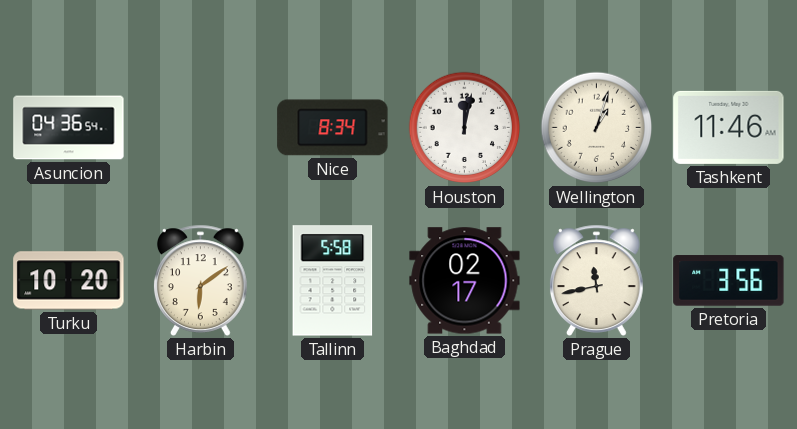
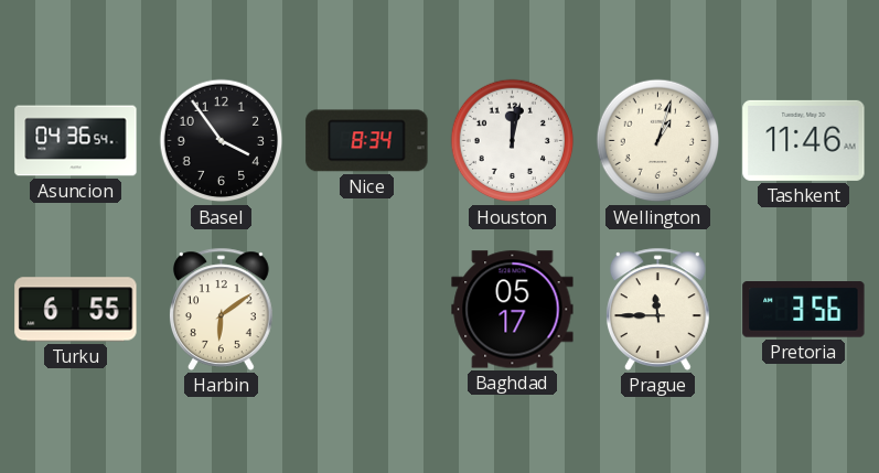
Basel: none -> 3:54
Turku: 10:20 -> 6:55
Tallinn: 5:58 -> none
Baghdad: 02:17 -> 05:17
Prague: 11:43 -> 11:45
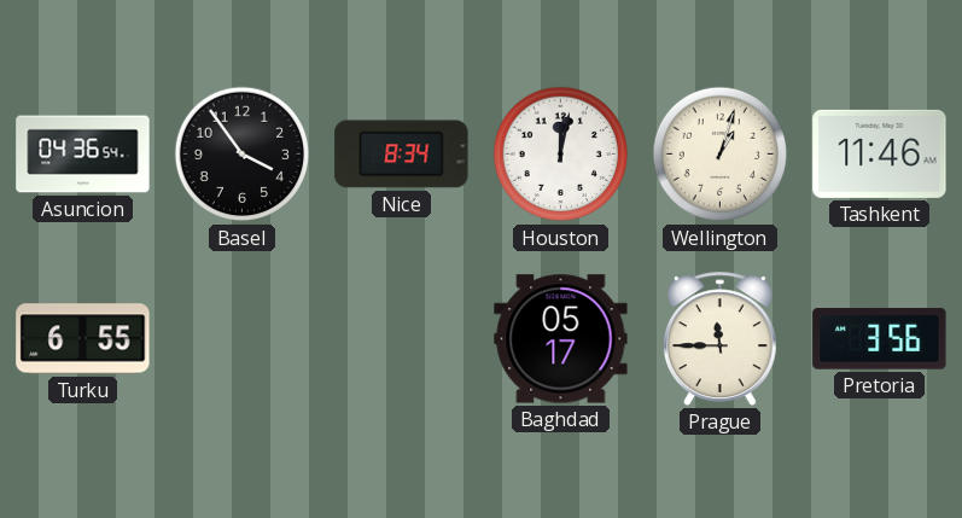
Harbin: 6:09 -> none
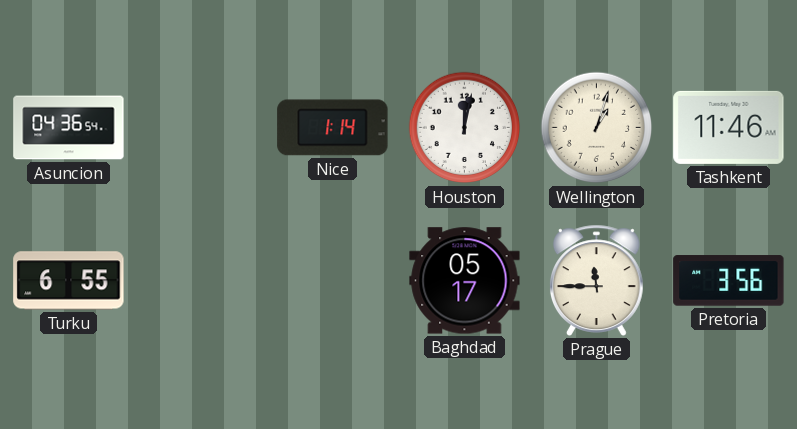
Basel: 3:54 -> none
Nice: 8:34 -> 1:14
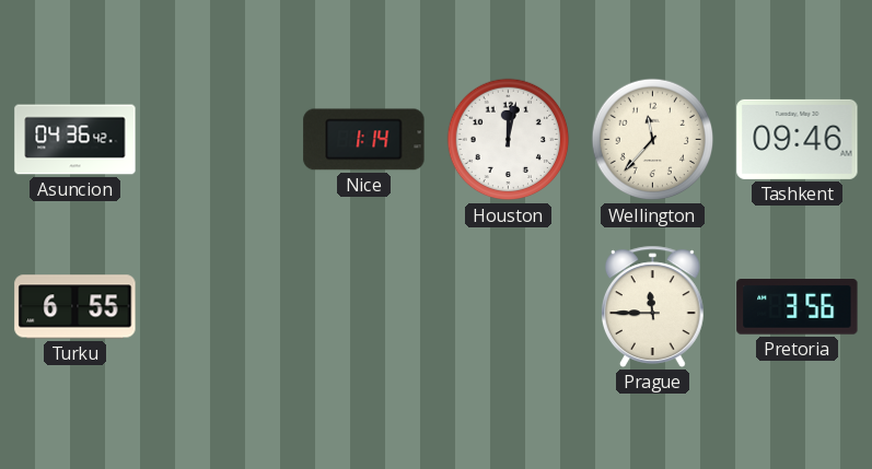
Asuncion: 04:36:54 -> 04:36:42
Wellington: 1:03 -> 11:37
Tashkent: 11:46 -> 09:46
Baghdad: 05:17 -> none
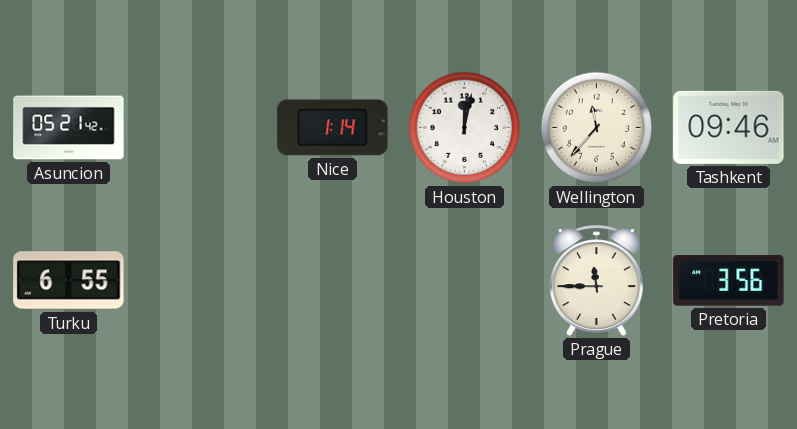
Asuncion: 04:36 -> 05:21
